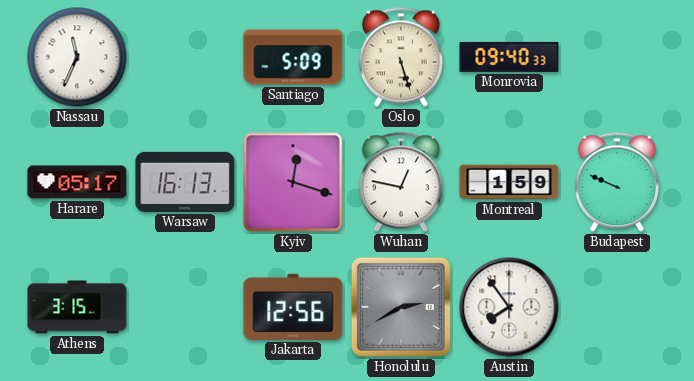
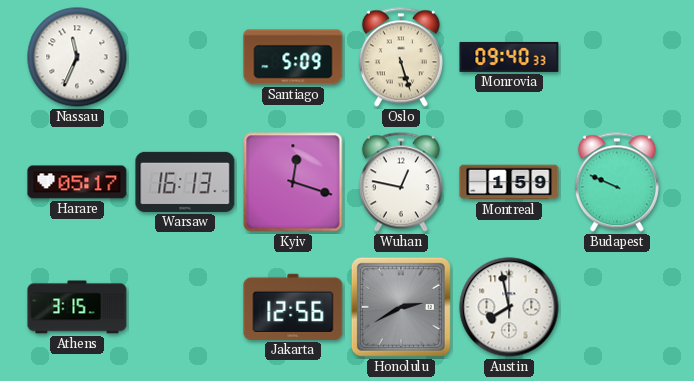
Austin: 7:54 -> 7:58
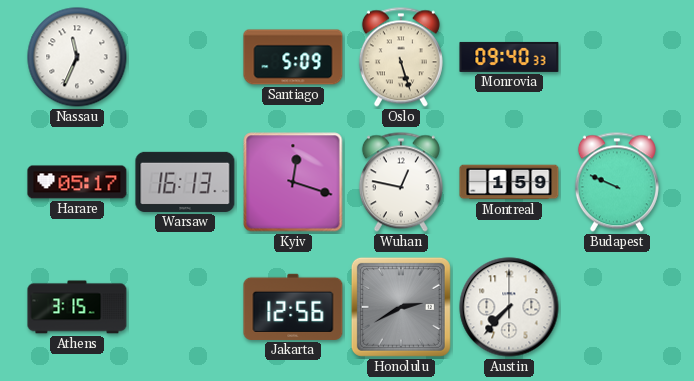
Austin: 7:58 -> 7:37
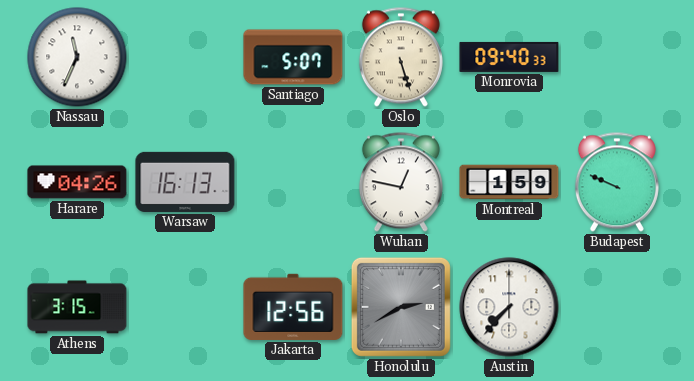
Santiago: 5:09 -> 5:07
Harare: 05:17 -> 04:26
Kyiv: 12:18 -> none
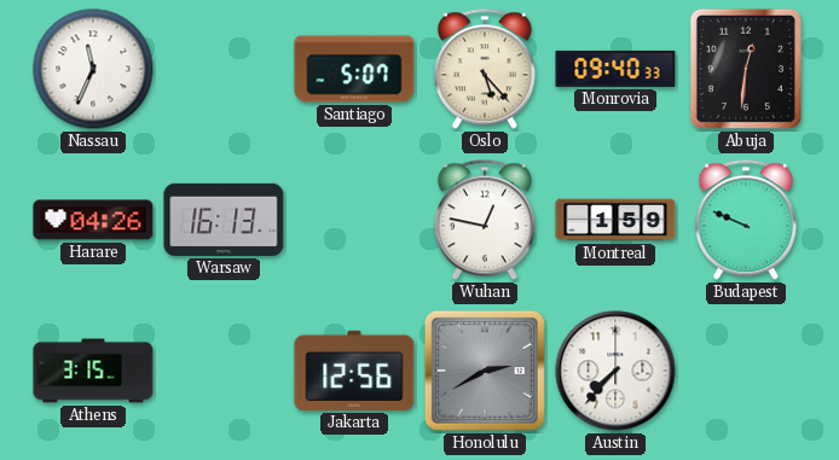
Oslo: 5:27 -> 5:23
Abuja: none -> 12:31
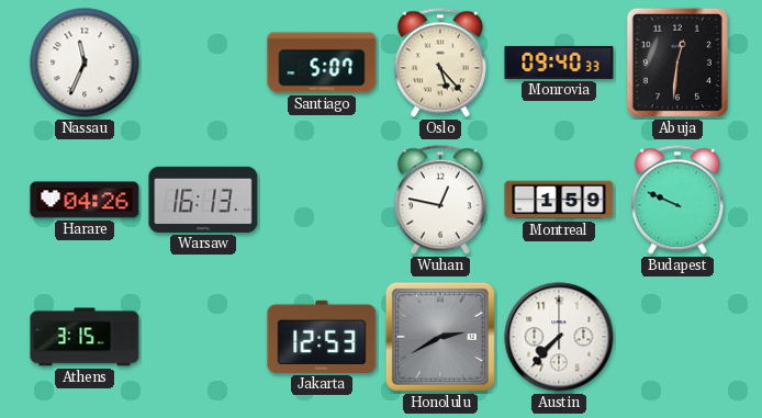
Jakarta: 12:56 -> 12:53
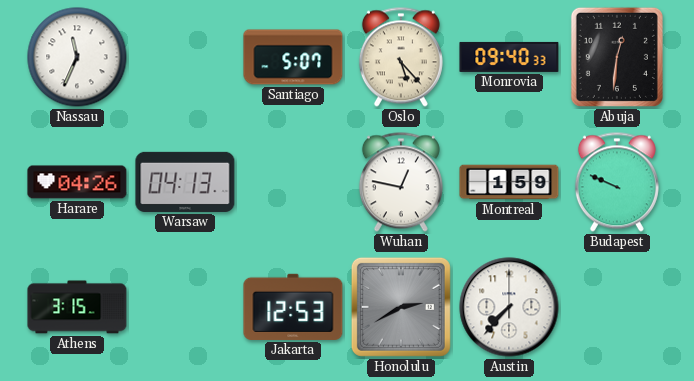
Warsaw: 16:13 -> 04:13
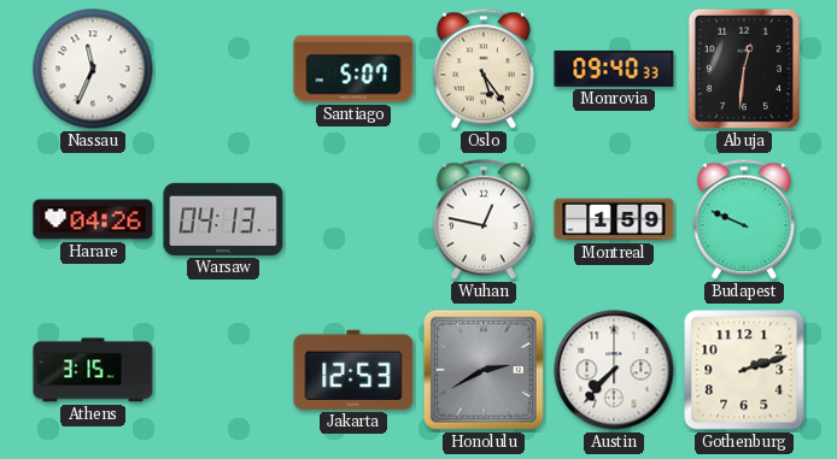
Oslo: 5:23 -> 5:24
Gothenburg: none -> 2:12
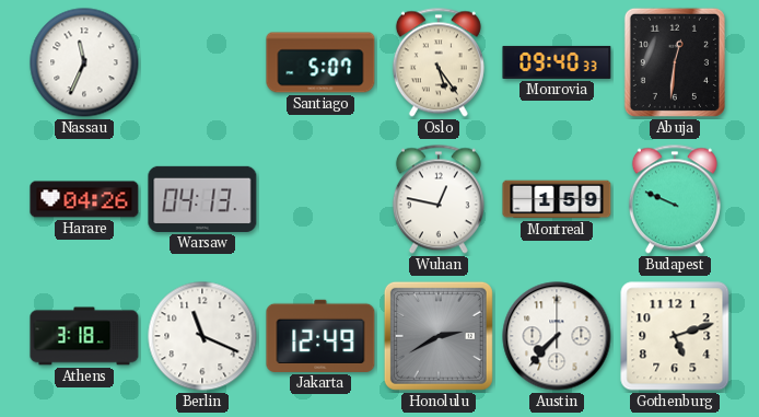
Athens: 3:15 -> 3:18
Berlin: none -> 11:19
Jakarta: 12:53 -> 12:49
Gothenburg: 2:12 -> 5:12
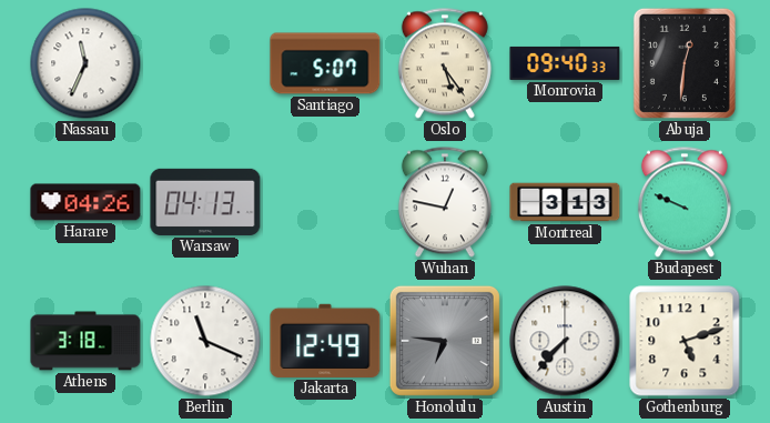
Montreal: 1:59 -> 3:13
Honolulu: 2:40 -> 6:46
